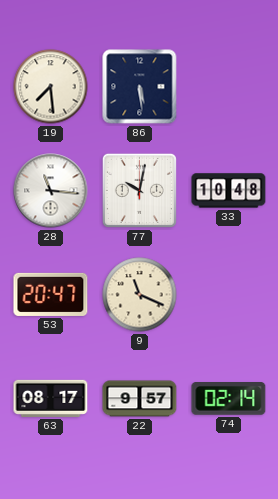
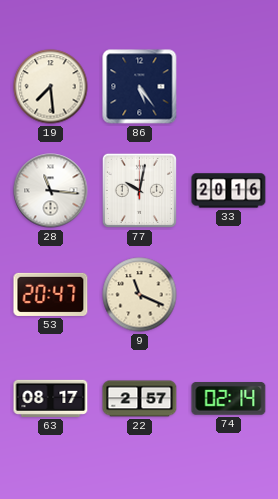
86: 5:29 -> 5:24
33: 10:48 -> 20:16
22: 9:57 -> 2:57
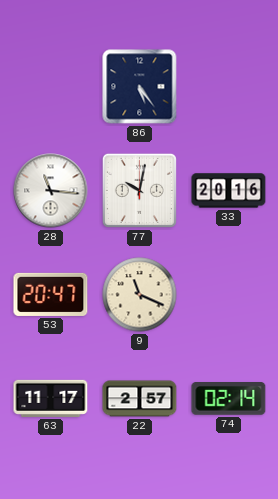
19: 7:29 -> none
63: 08:17 -> 11:17
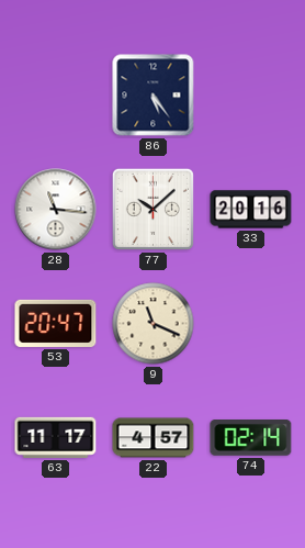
77: 10:02 -> 10:08
22: 2:57 -> 4:57
